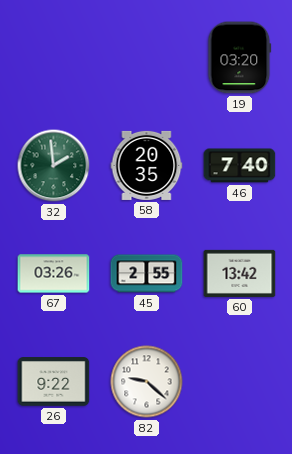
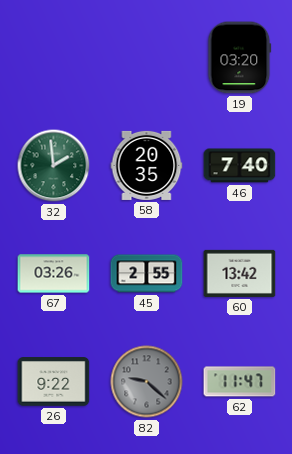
82 dial: white -> grey
62: none -> 11:47
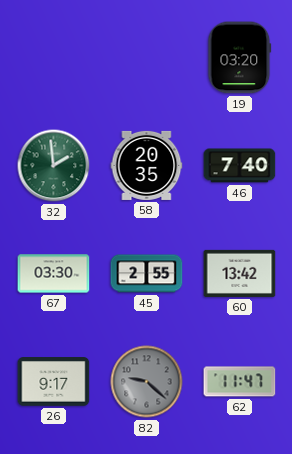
67: 03:26 -> 03:30
26: 9:22 -> 9:17
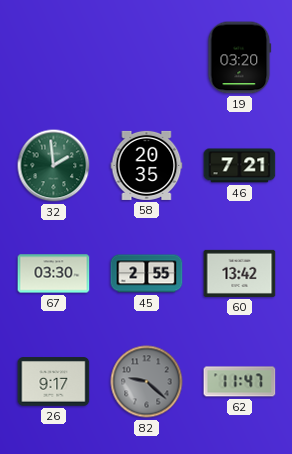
46: 7:40 -> 7:21
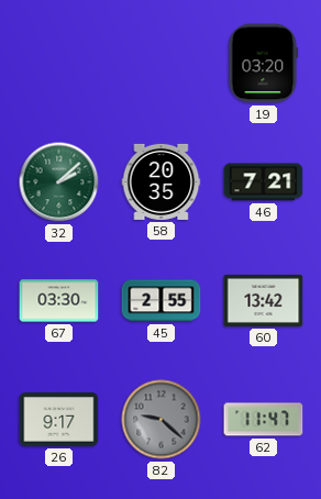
32: 1:59 -> 2:08
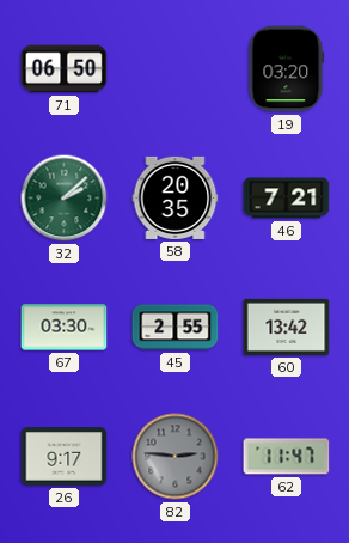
71: none -> 06:50
82: 9:22 -> 2:46
